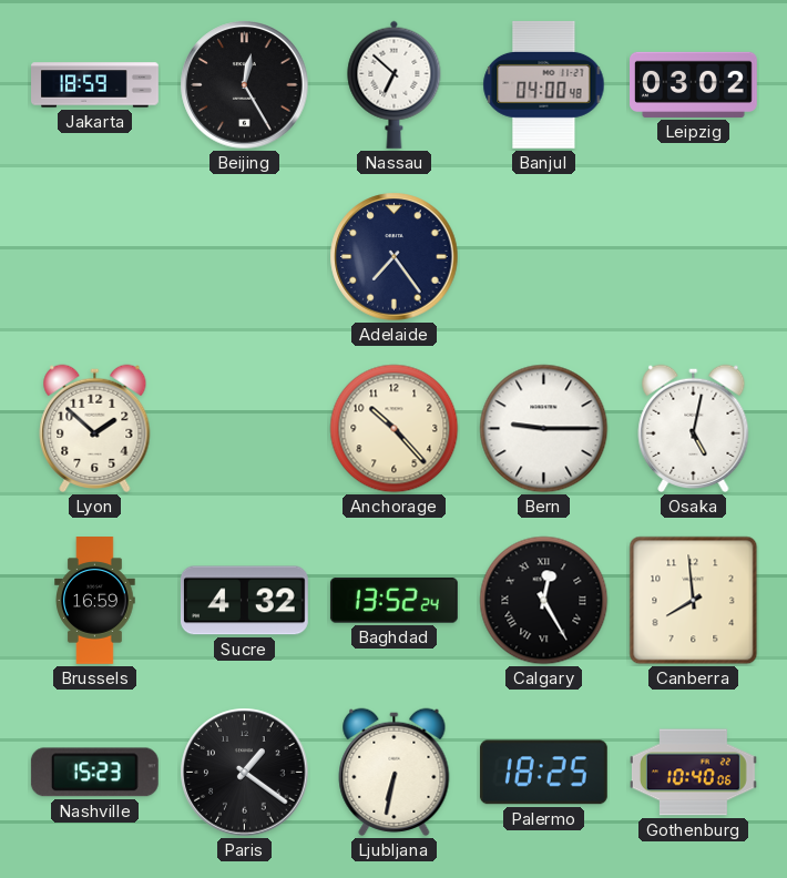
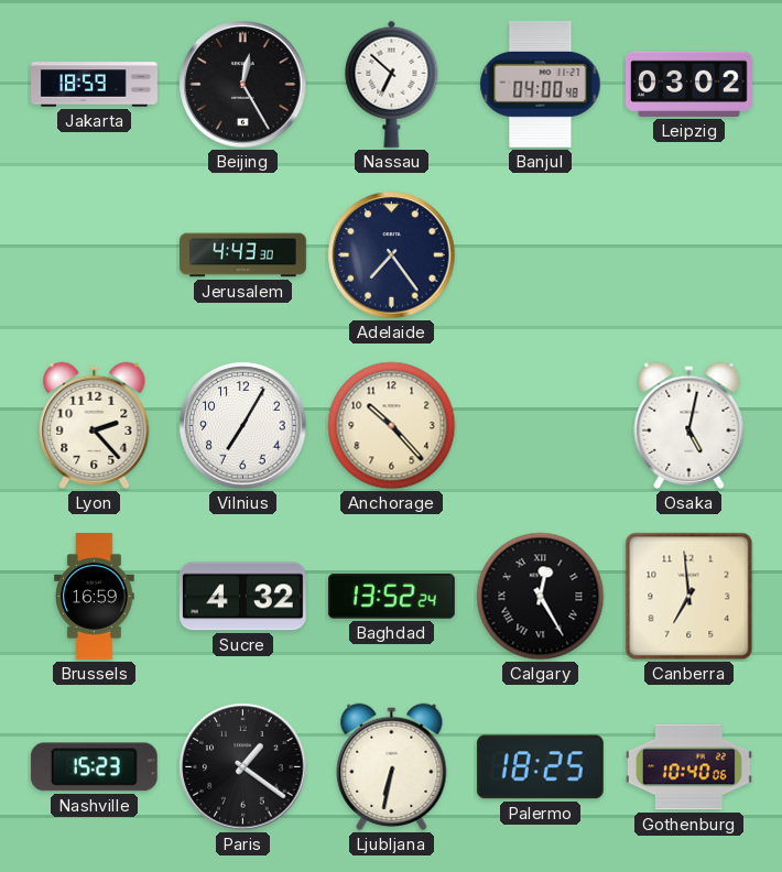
Jerusalem: none -> 4:43
Lyon: 1:52 -> 2:23
Vilnius: none -> 7:05
Bern: 9:15 -> none
Canberra: 7:59 -> 6:59
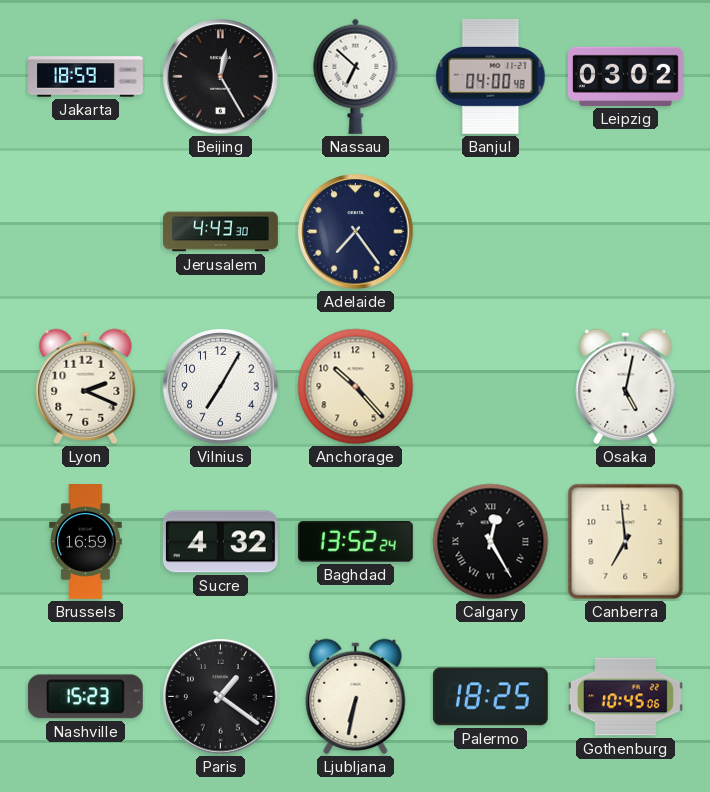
Lyon: 2:23 -> 2:19
Gothenburg: 10:40 -> 10:45
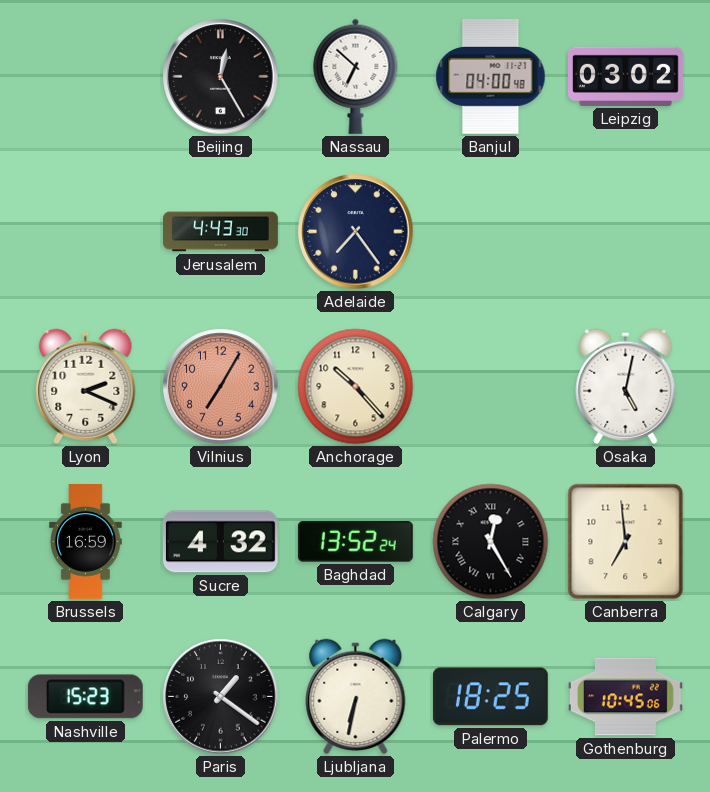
Jakarta: 18:59 -> none
Vilnius dial: white -> salmon
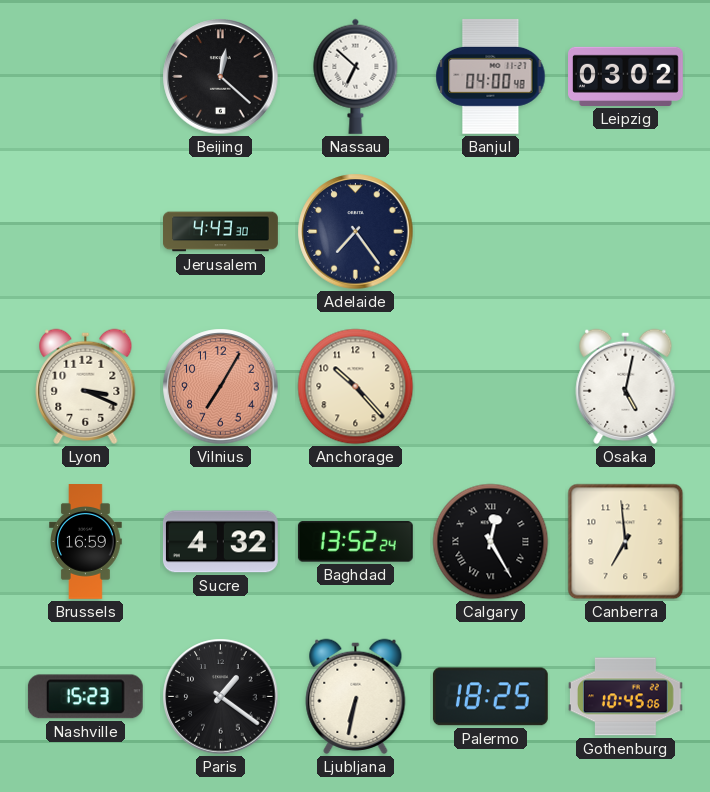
Beijing: 12:25 -> 12:22
Lyon: 2:19 -> 3:19
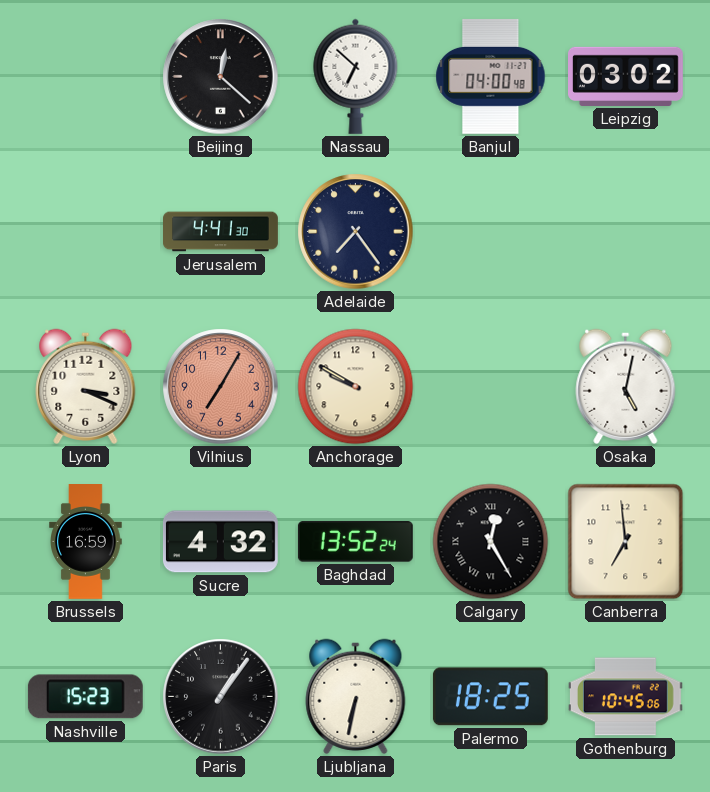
Jerusalem: 4:43 -> 4:41
Anchorage: 10:23 -> 9:50
Paris: 1:21 -> 1:06
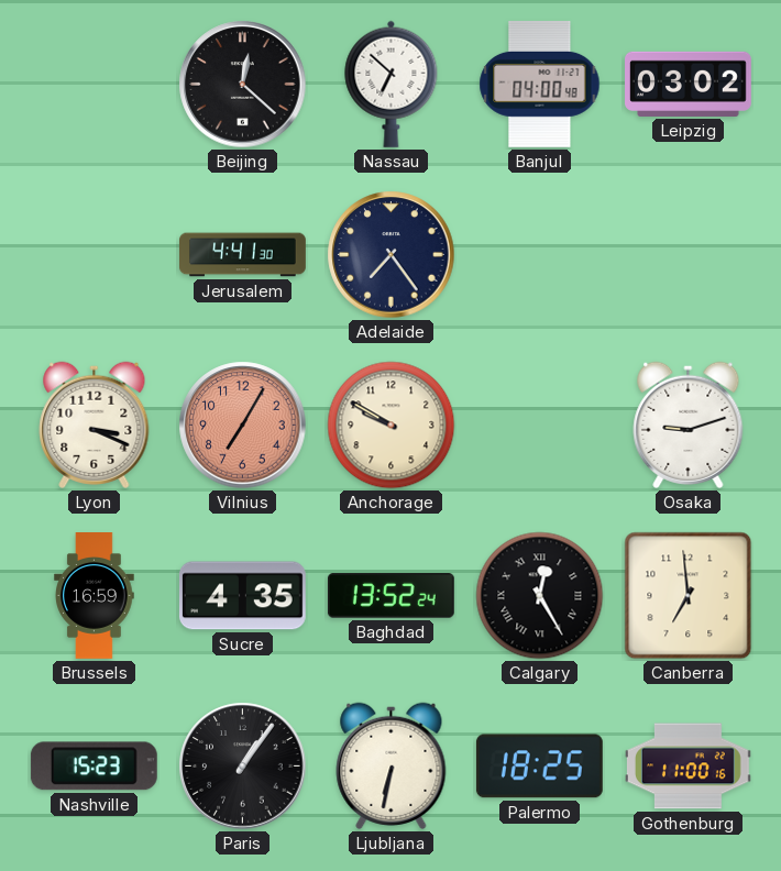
Osaka: 5:02 -> 9:12
Sucre: 4:32 -> 4:35
Gothenburg: 10:45 -> 11:00
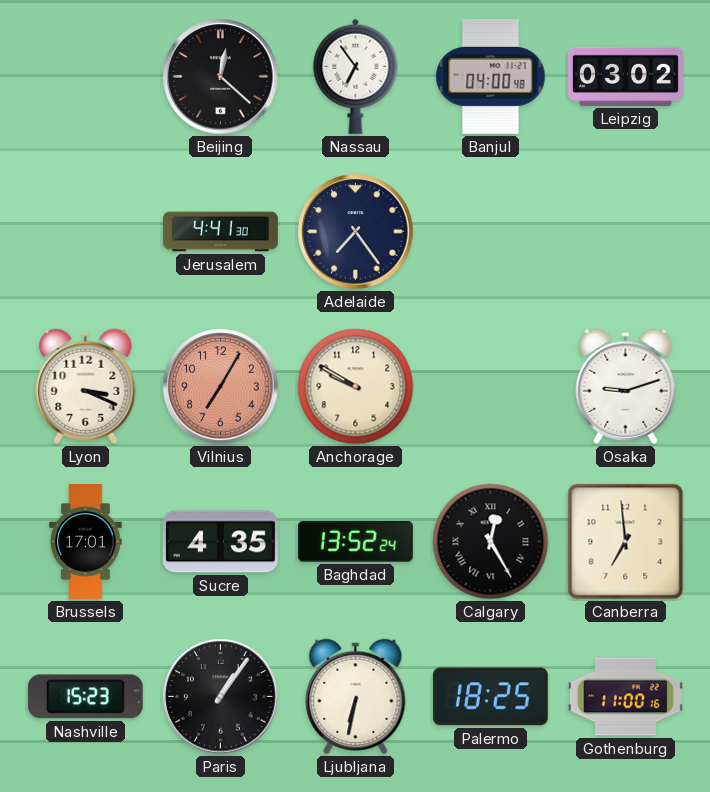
Nassau: 6:52 -> 6:54
Brussels: 16:59 -> 17:01
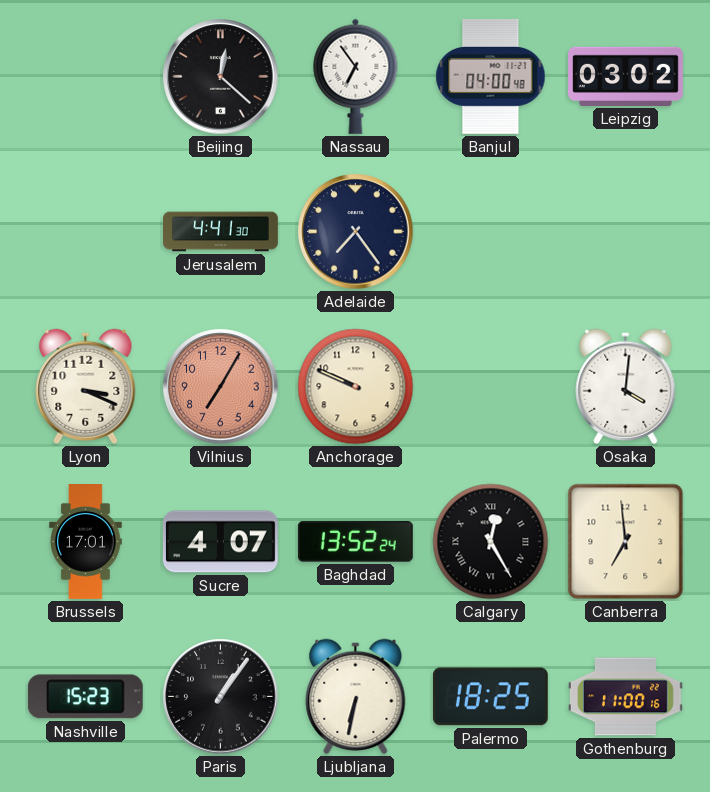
Anchorage: 9:50 -> 9:49
Osaka: 9:12 -> 4:01
Sucre: 4:35 -> 4:07
